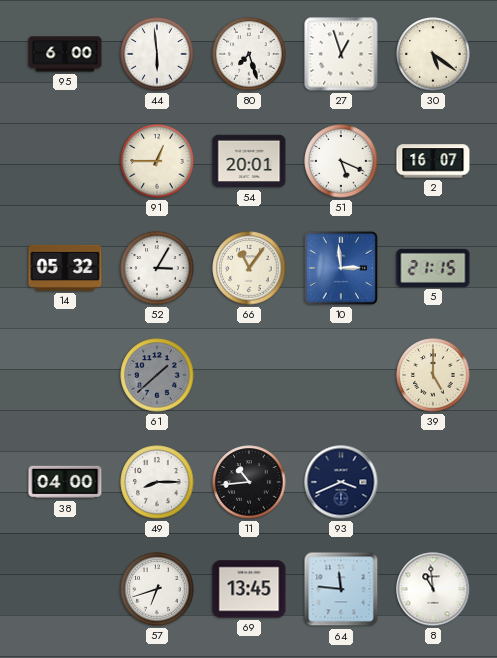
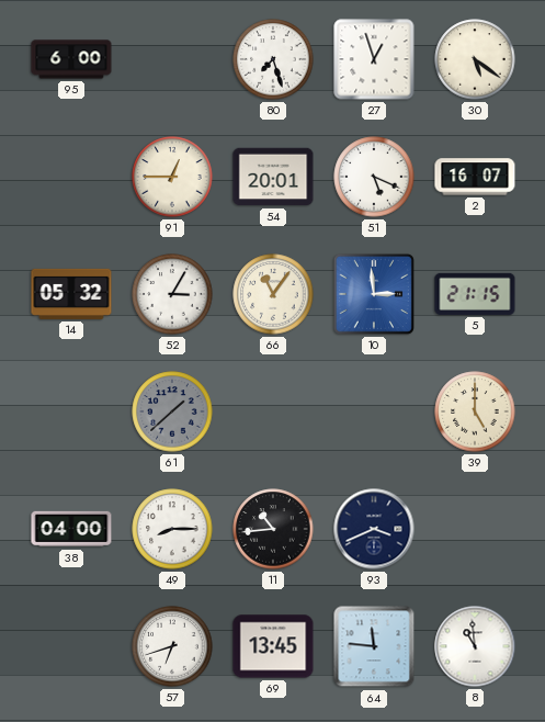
44: 5:59 -> none
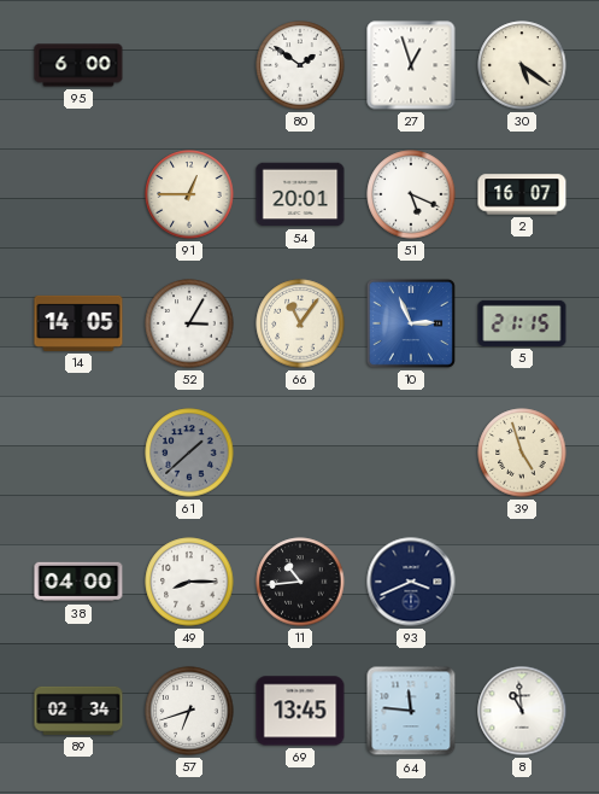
80: 7:27 -> 1:51
14: 05:32 -> 14:05
10: 2:59 -> 2:56
39: 5:00 -> 4:57
89: none -> 02:34
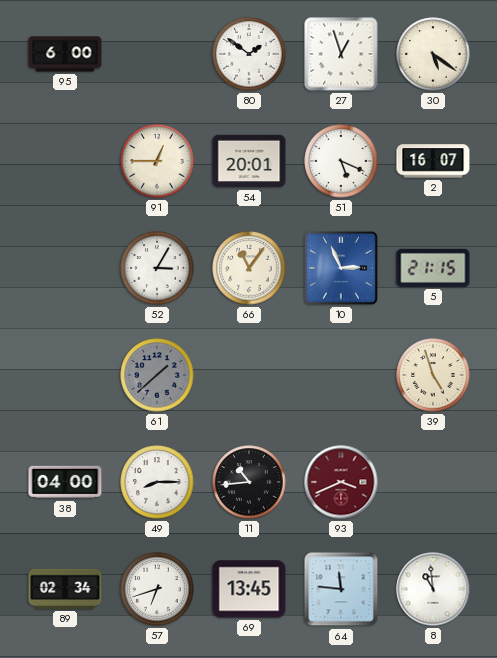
14: 14:05 -> none
93 dial: navy -> burgundy
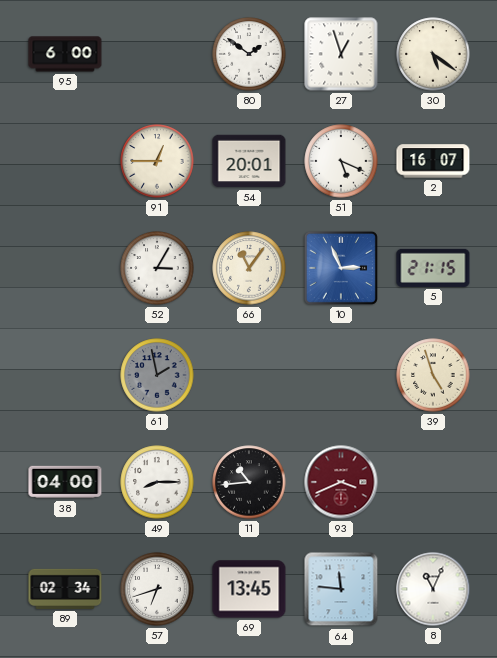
61: 1:38 -> 1:58
8: 10:59 -> 11:04
